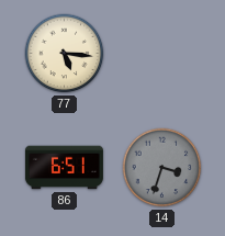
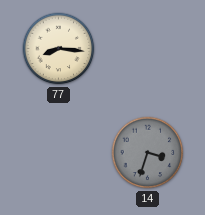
77: 5:16 -> 8:16
86: 6:51 -> none
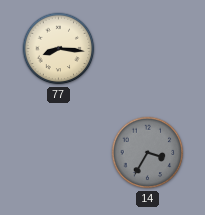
14: 3:33 -> 3:35
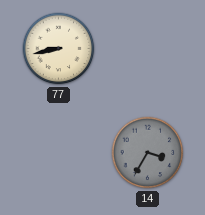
77: 8:16 -> 8:43
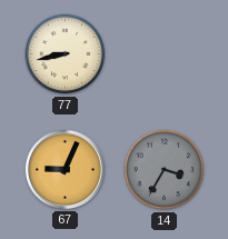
67: none -> 9:04
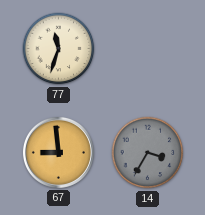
77: 8:43 -> 11:33
67: 9:04 -> 8:59
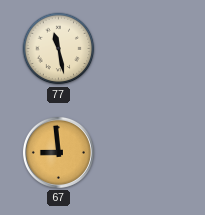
77: 11:33 -> 11:28
14: 3:35 -> none
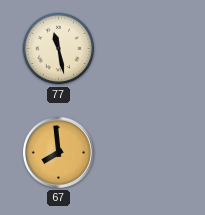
67: 8:59 -> 7:59
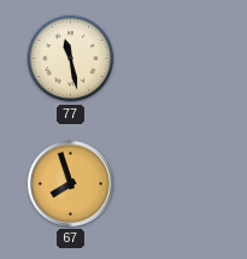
67: 7:59 -> 7:57
